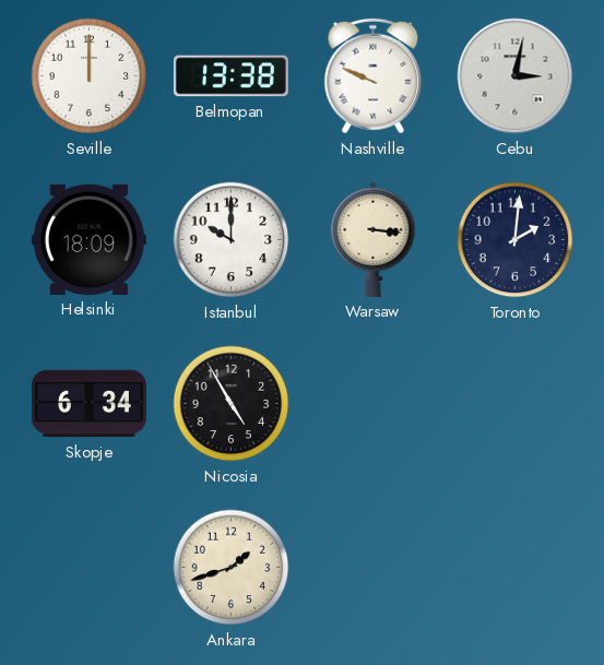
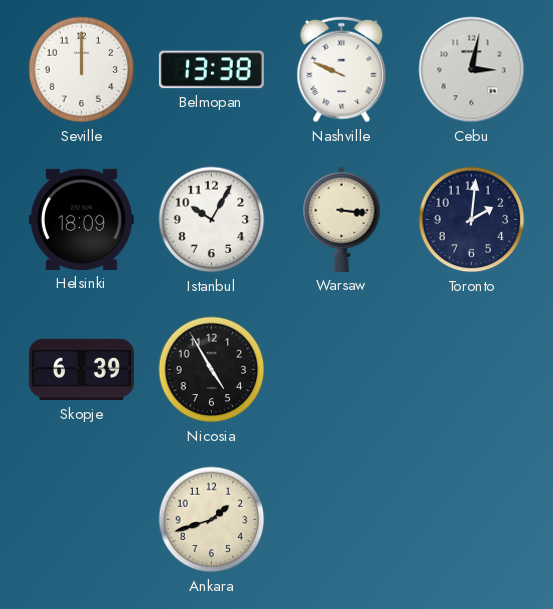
Istanbul: 10:00 -> 10:05
Skopje: 6:34 -> 6:39
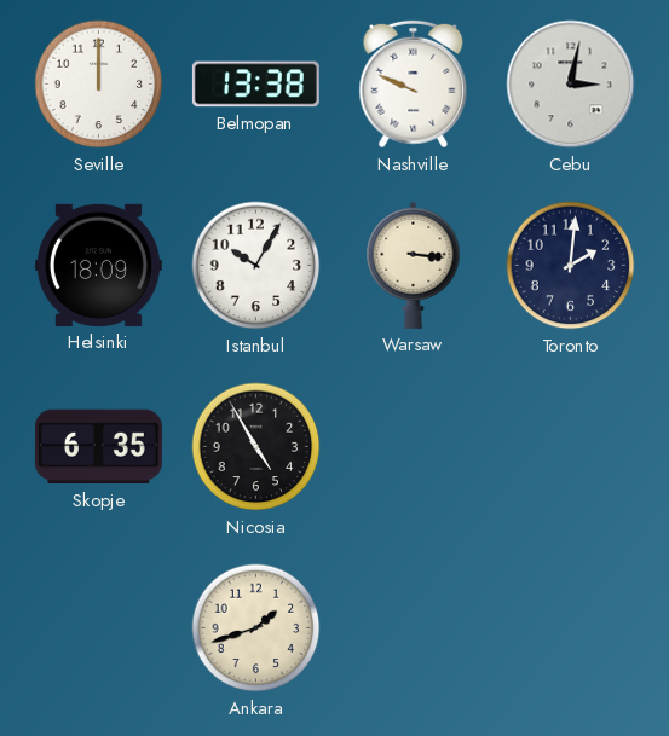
Skopje: 6:39 -> 6:35
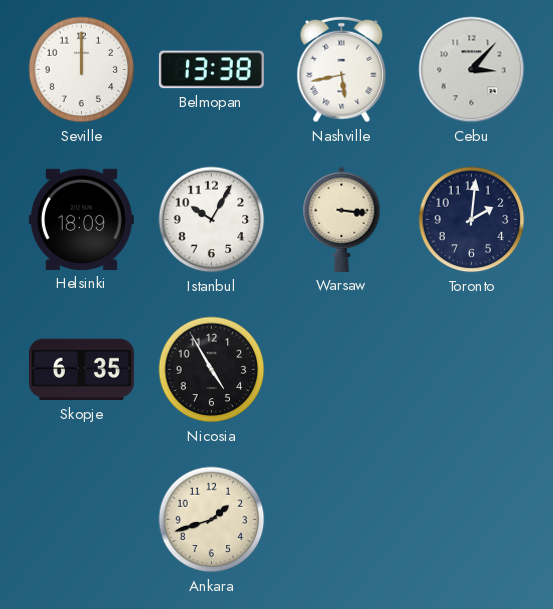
Nashville: 9:49 -> 5:43
Cebu: 3:02 -> 3:07
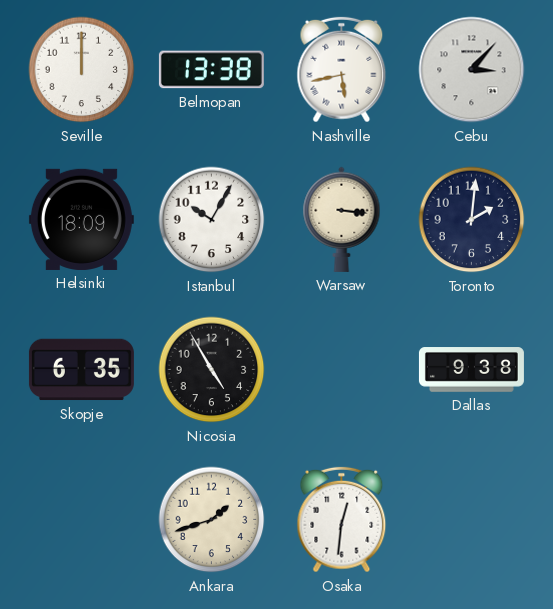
Dallas: none -> 9:38
Osaka: none -> 12:31
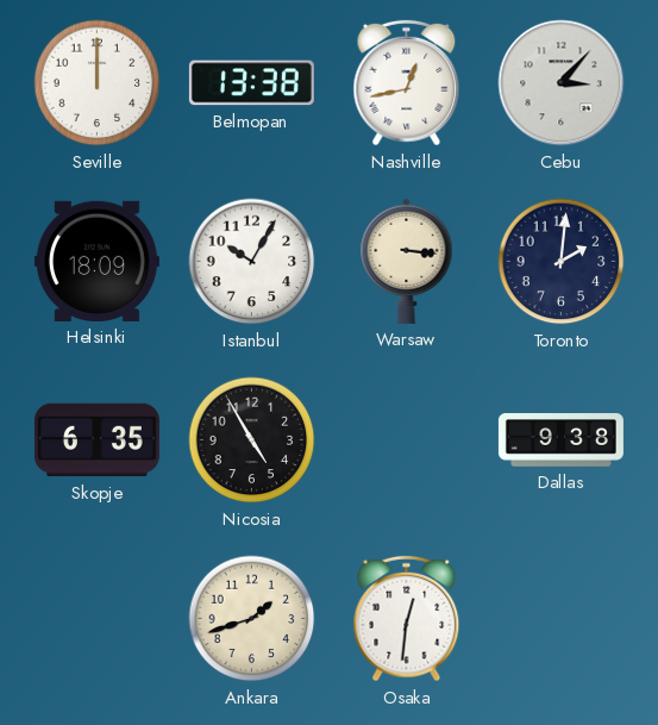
Nashville: 5:43 -> 12:43
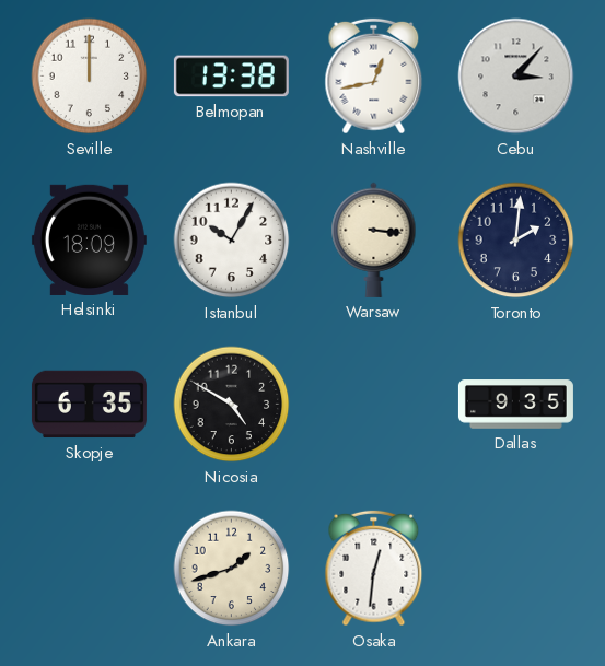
Nicosia: 4:55 -> 4:50
Dallas: 9:38 -> 9:35
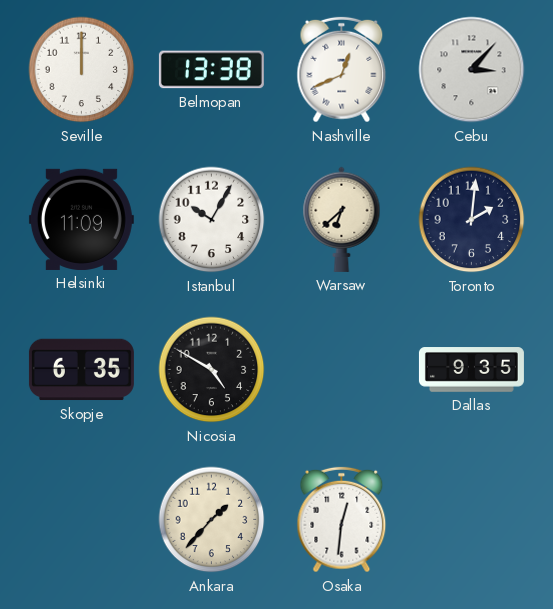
Nashville: 12:43 -> 12:41
Helsinki: 18:09 -> 11:09
Warsaw: 3:16 -> 6:38
Ankara: 1:42 -> 1:37
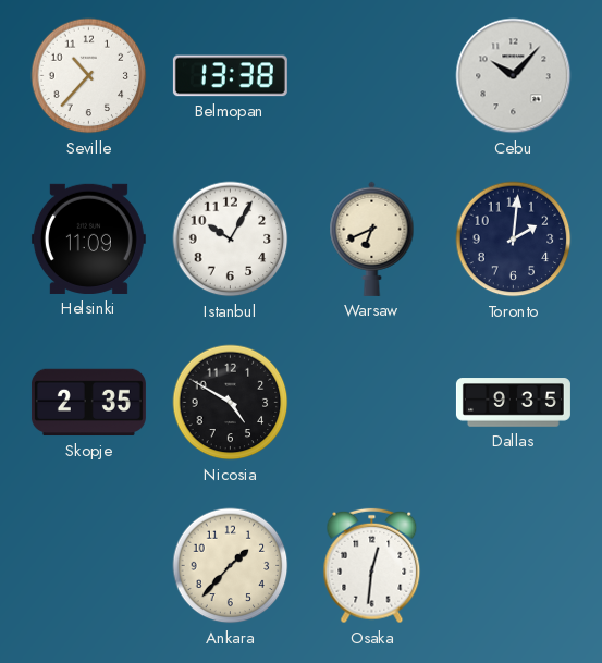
Seville: 12:00 -> 10:37
Nashville: 12:41 -> none
Cebu: 3:07 -> 10:07
Warsaw: 6:38 -> 6:41
Skopje: 6:35 -> 2:35
